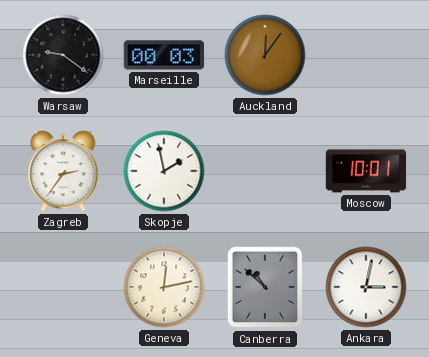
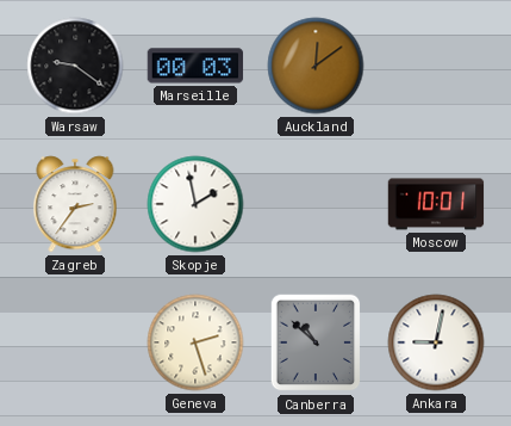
Auckland: 12:06 -> 12:09
Geneva: 12:13 -> 2:27
Ankara: 3:02 -> 9:02
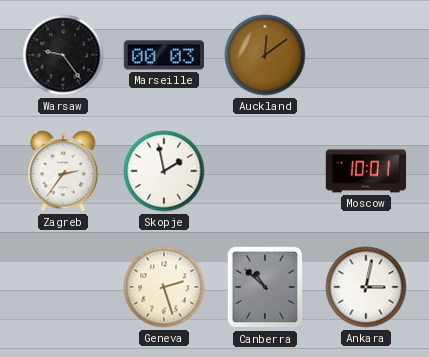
Warsaw: 9:21 -> 9:24
Ankara: 9:02 -> 3:02
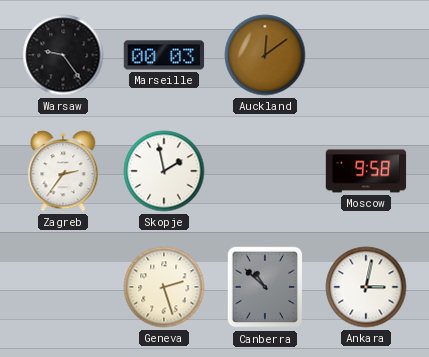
Moscow: 10:01 -> 9:58
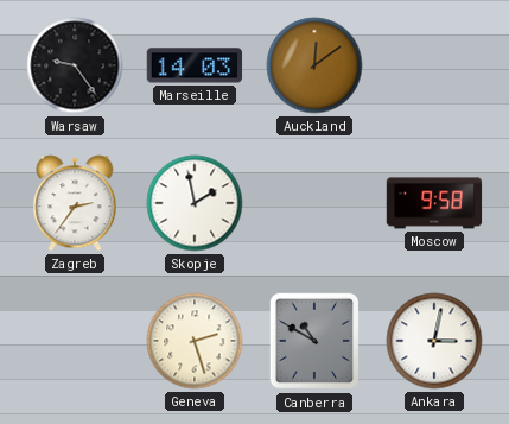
Marseille: 00:03 -> 14:03
Canberra: 10:52 -> 10:50
